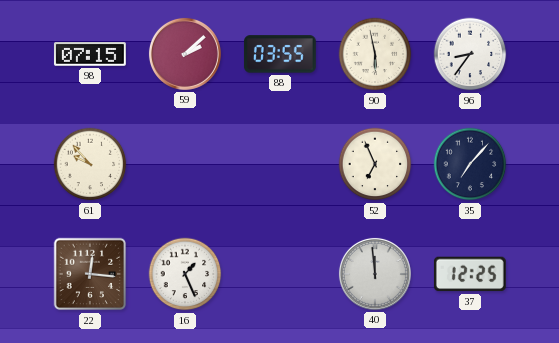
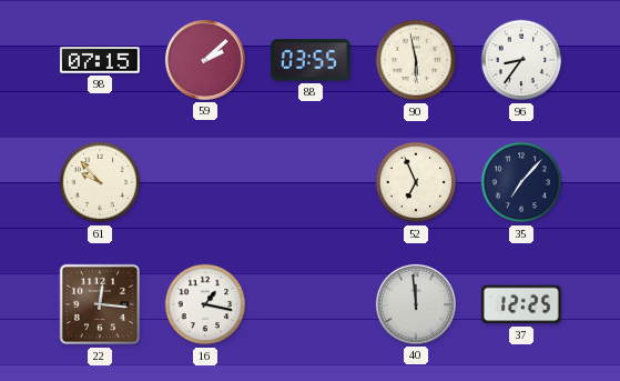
16: 1:26 -> 1:17
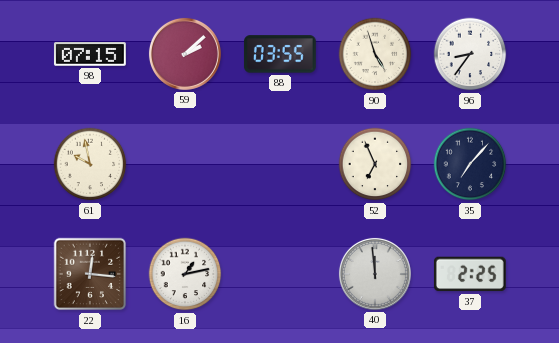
90: 5:58 -> 4:57
61: 9:53 -> 9:58
16: 1:17 -> 1:13
37: 12:25 -> 2:25
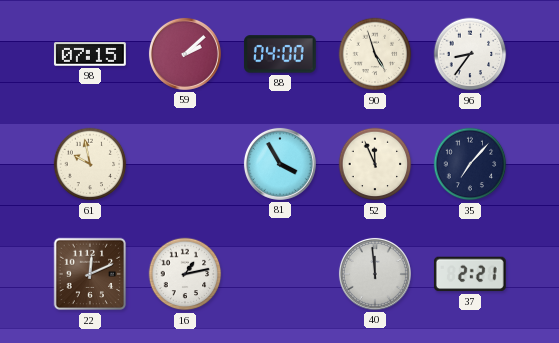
88: 03:55 -> 04:00
81: none -> 3:55
52: 6:56 -> 11:56
22: 12:16 -> 12:11
37: 2:25 -> 2:21
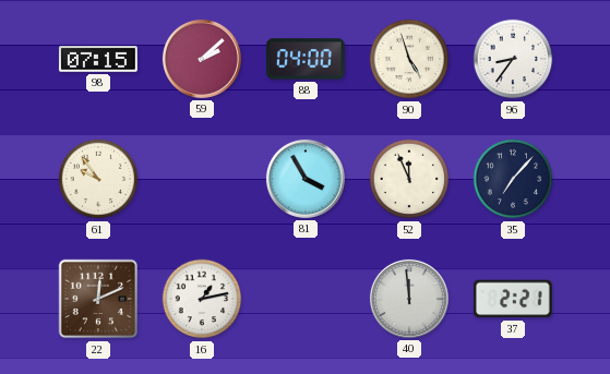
61: 9:58 -> 9:54
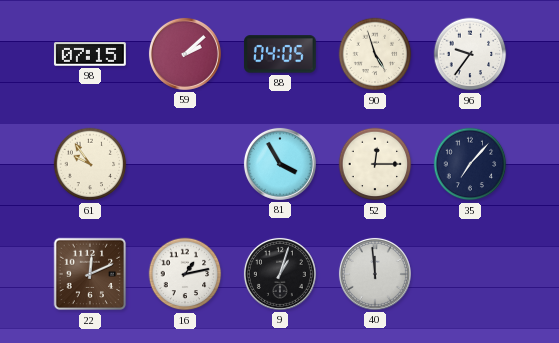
88: 04:00 -> 04:05
96: 8:36 -> 9:36
52: 11:56 -> 12:15
9: none -> 1:03
37: 2:21 -> none
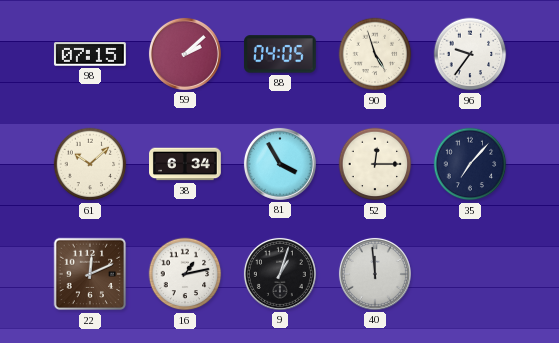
61: 9:54 -> 10:08
38: none -> 6:34
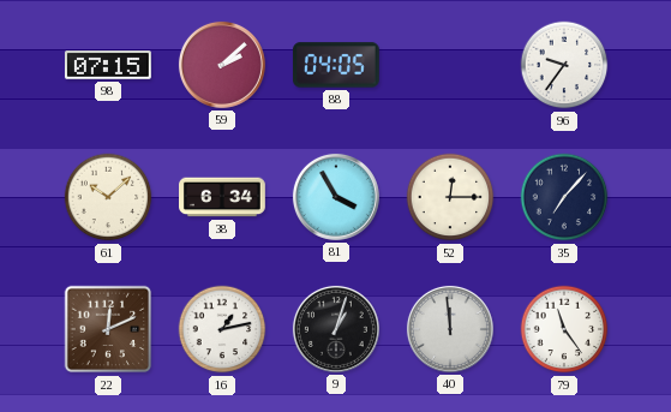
90: 4:57 -> none
79: none -> 11:24
